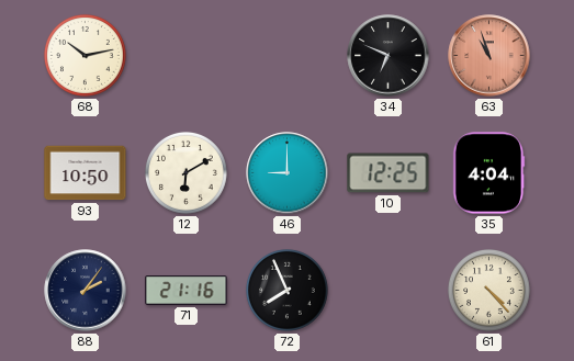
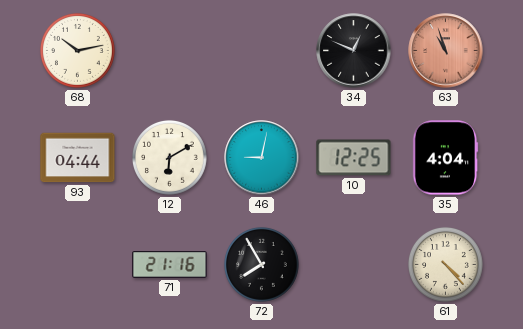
34: 6:49 -> 12:49
93: 10:50 -> 04:44
46: 9:00 -> 9:02
88: 2:06 -> none
72: 7:56 -> 7:55
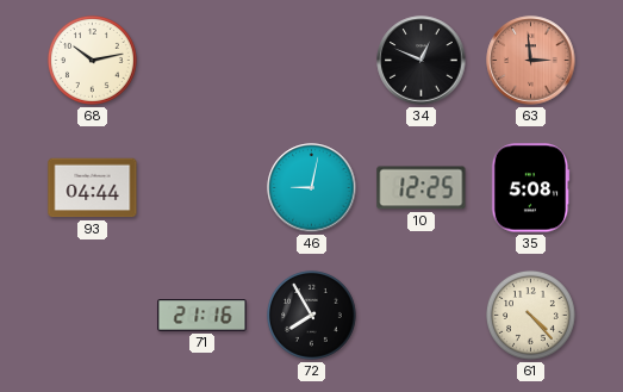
63: 10:57 -> 2:59
12: 6:10 -> none
35: 4:04 -> 5:08
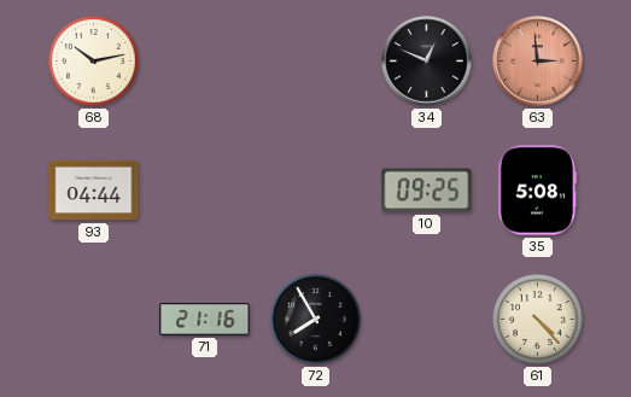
46: 9:02 -> none
10: 12:25 -> 09:25
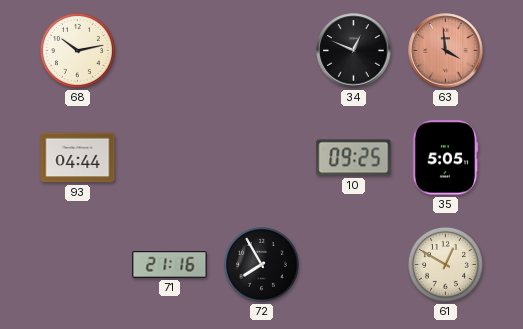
63: 2:59 -> 3:59
35: 5:08 -> 5:05
61: 4:23 -> 12:50
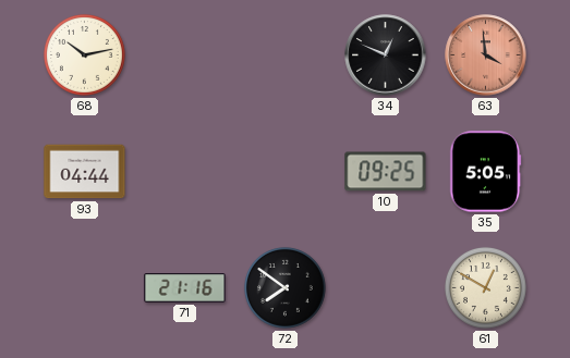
72: 7:55 -> 7:51
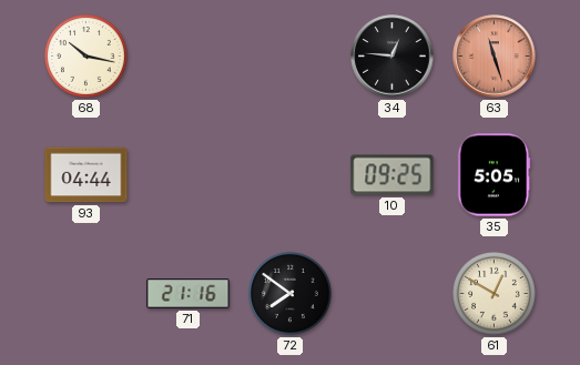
68: 10:13 -> 10:17
34: 12:49 -> 12:46
63: 3:59 -> 11:27
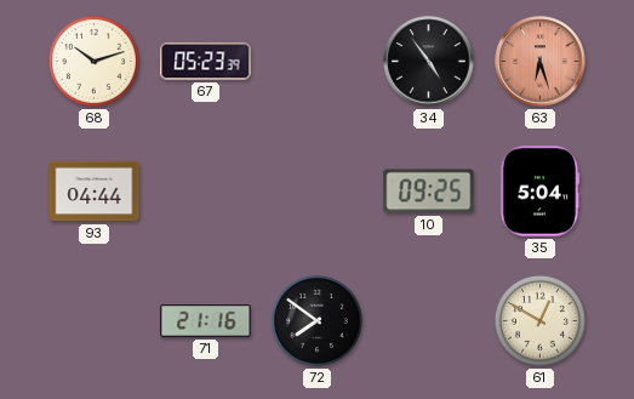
68: 10:17 -> 10:12
67: none -> 05:23
34: 12:46 -> 4:54
63: 11:27 -> 6:27
35: 5:05 -> 5:04
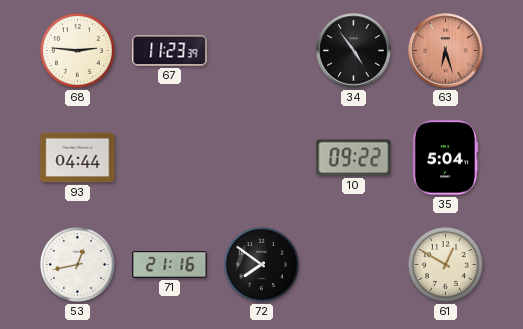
68: 10:12 -> 2:46
67: 05:23 -> 11:23
10: 09:25 -> 09:22
53: none -> 12:43
